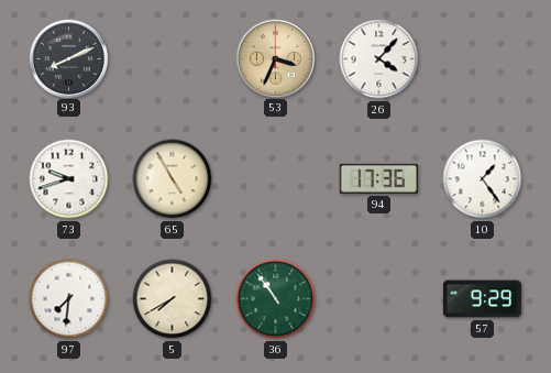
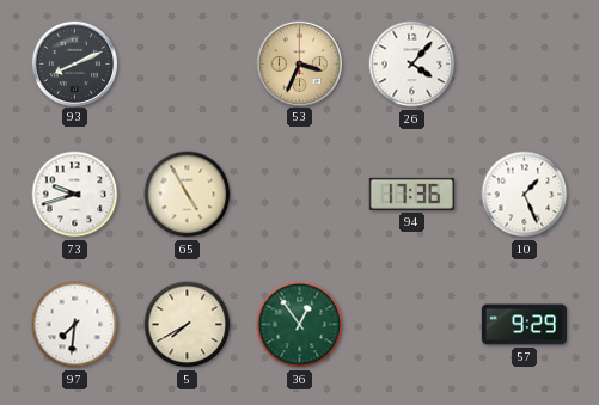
10: 1:24 -> 1:26
36: 10:54 -> 12:54
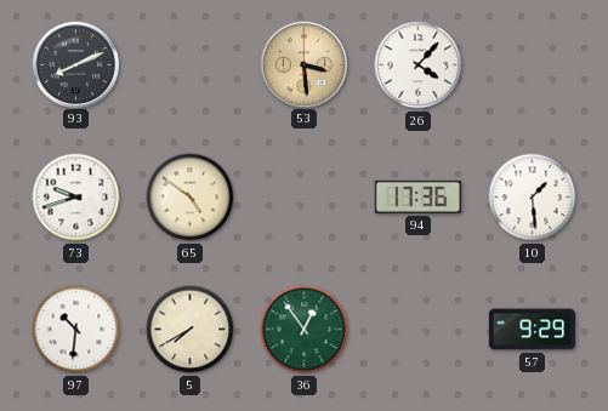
53: 3:34 -> 3:29
65: 4:55 -> 4:51
10: 1:26 -> 1:29
97: 7:31 -> 10:31
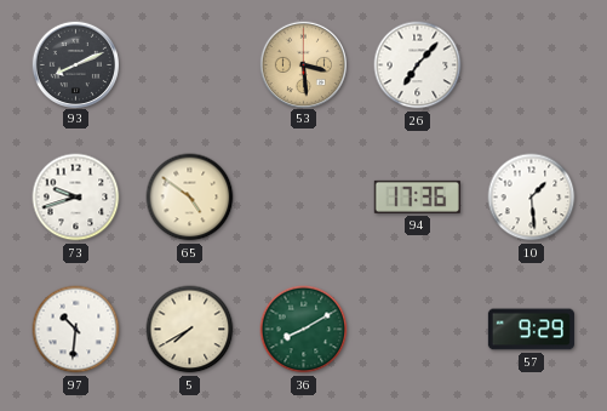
26: 4:07 -> 7:07
36: 12:54 -> 8:10
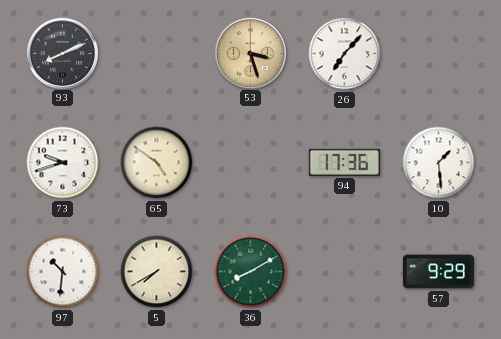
53: 3:29 -> 3:27
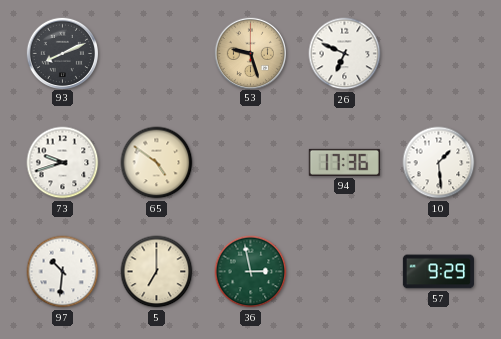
53: 3:27 -> 9:27
26: 7:07 -> 6:49
5: 7:40 -> 7:00
36: 8:10 -> 2:58
